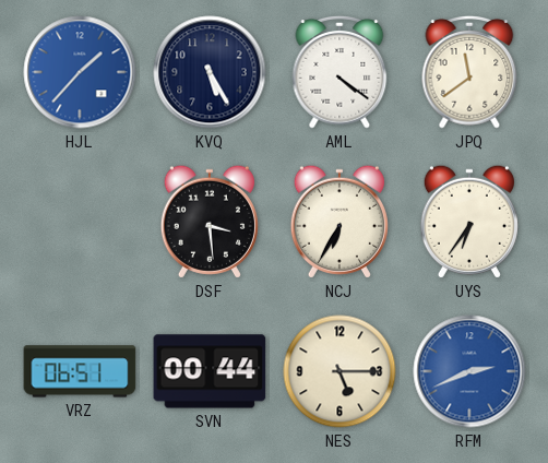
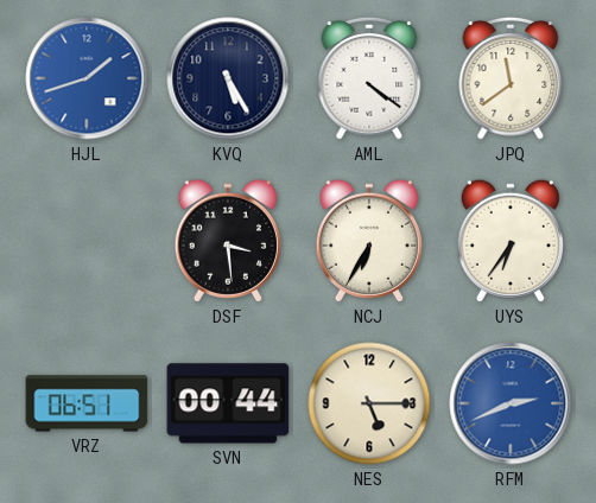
HJL: 1:37 -> 1:42
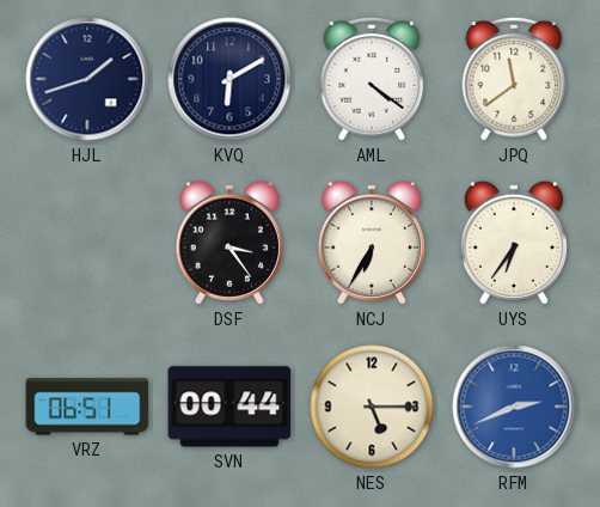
HJL dial: blue -> navy
KVQ: 5:25 -> 6:10
DSF: 3:29 -> 3:24
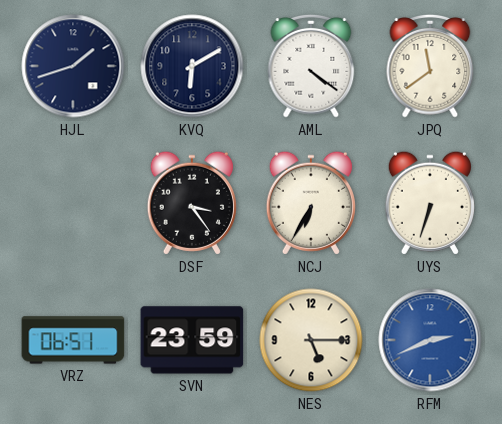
UYS: 6:36 -> 6:33
SVN: 00:44 -> 23:59
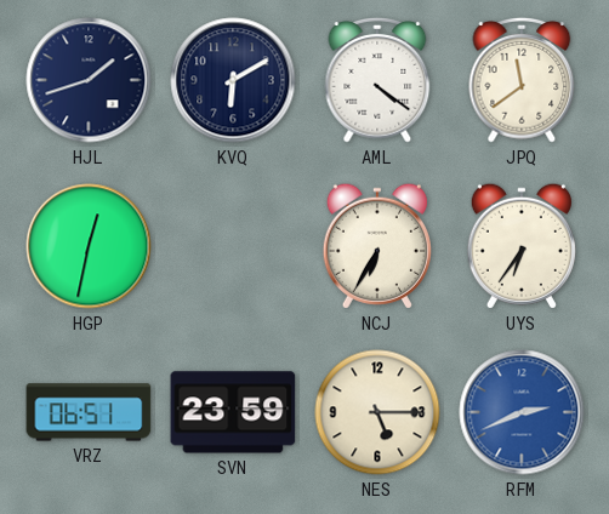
HGP: none -> 12:32
DSF: 3:24 -> none
UYS: 6:33 -> 6:36
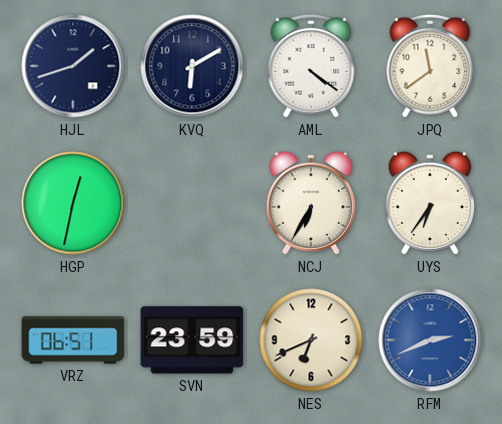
NES: 5:15 -> 6:41
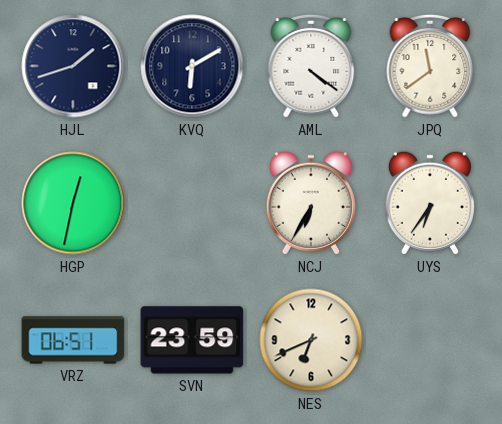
RFM: 2:41 -> none
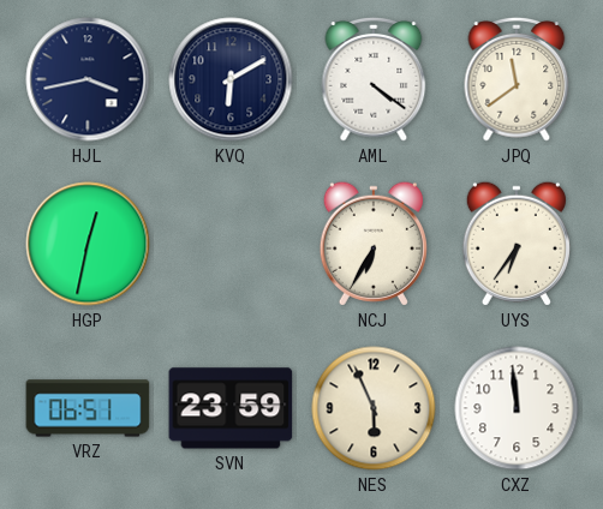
HJL: 1:42 -> 3:43
NES: 6:41 -> 5:56
CXZ: none -> 11:59
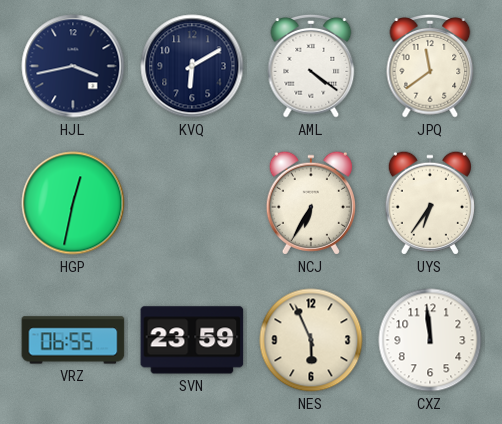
VRZ: 06:51 -> 06:55
